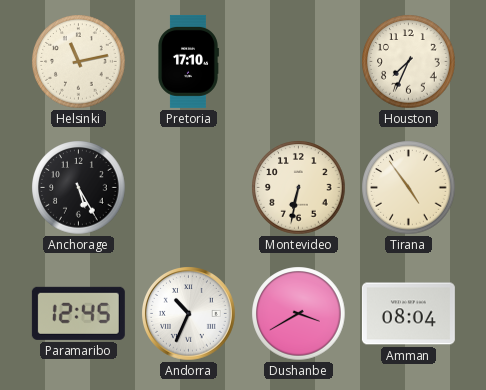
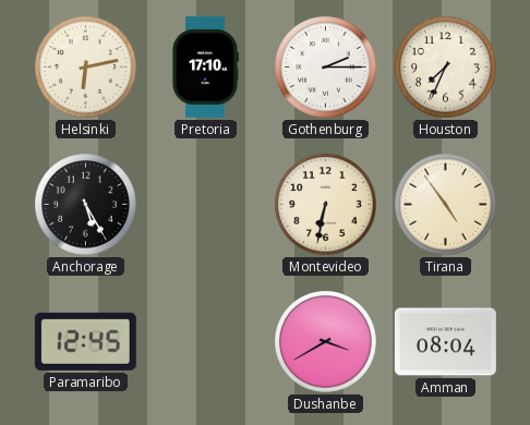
Helsinki: 11:13 -> 6:13
Gothenburg: none -> 2:15
Andorra: 10:34 -> none
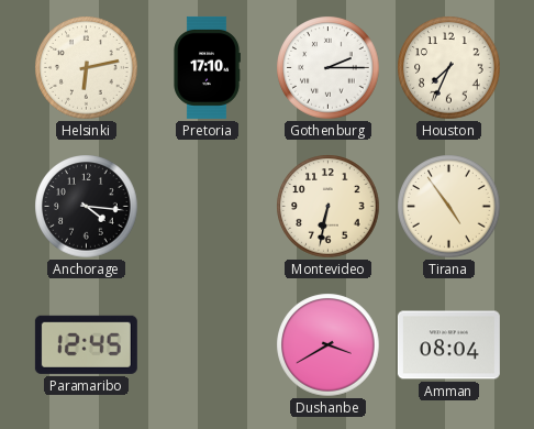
Anchorage: 5:25 -> 4:16
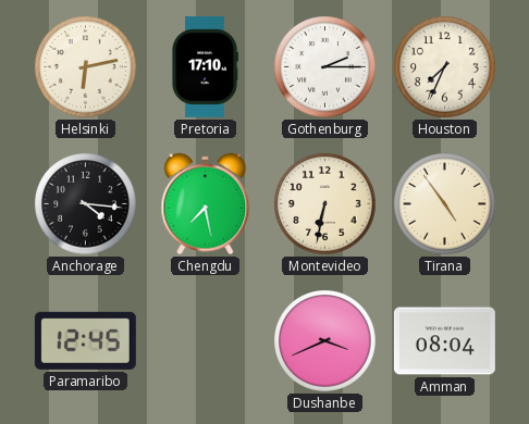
Chengdu: none -> 7:28
Dushanbe: 3:40 -> 3:41
